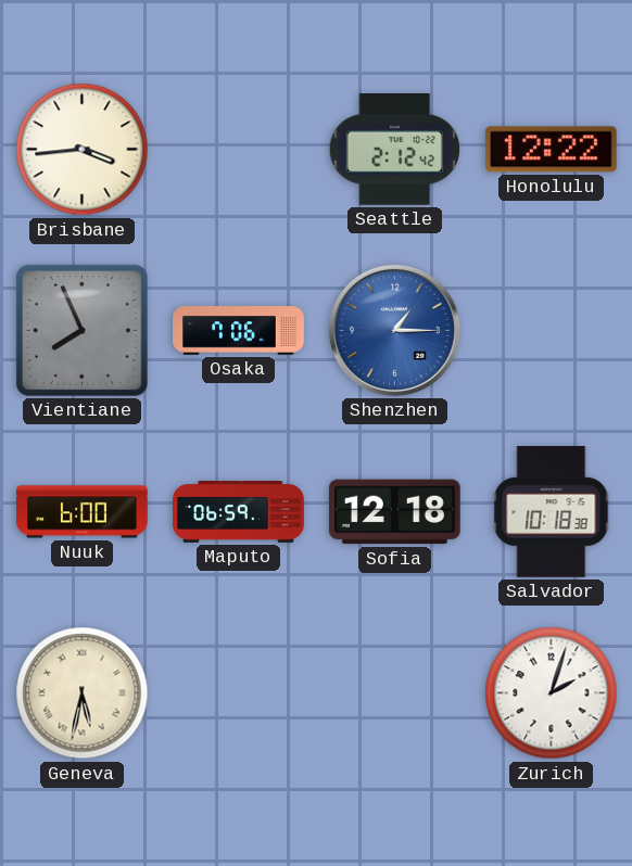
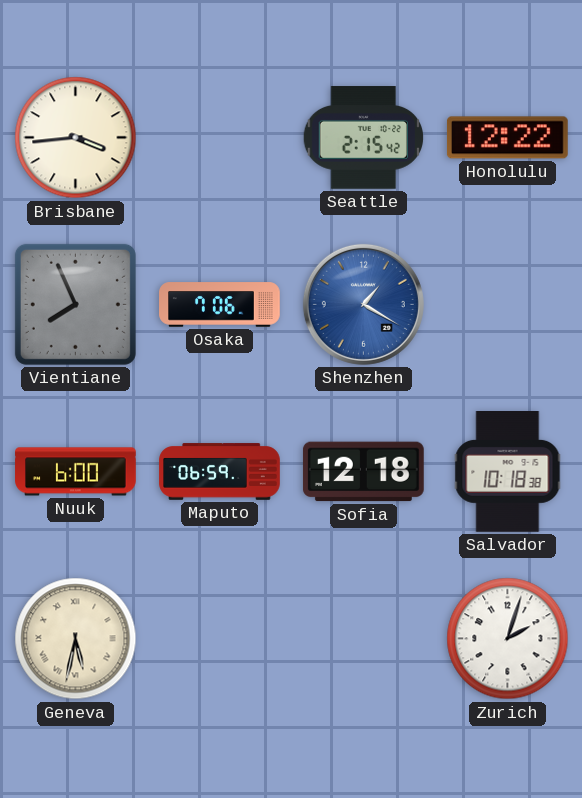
Seattle: 2:12 -> 2:15
Shenzhen: 1:15 -> 1:20
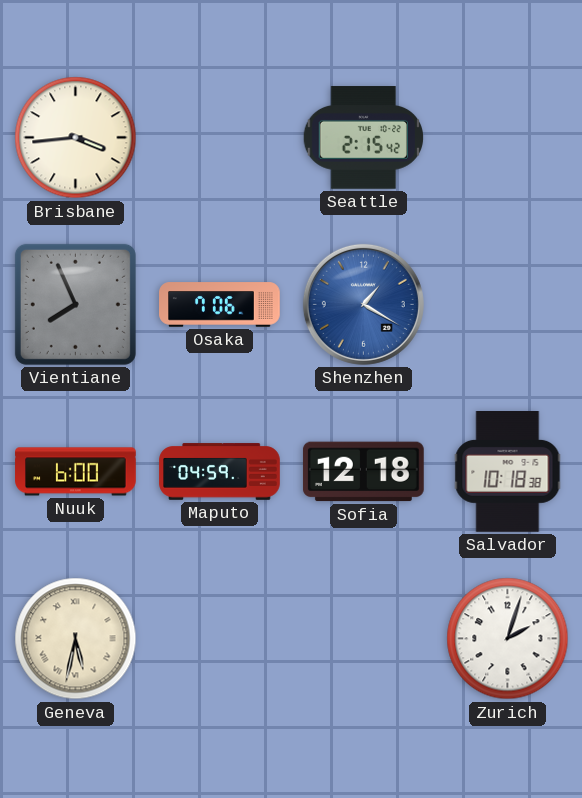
Honolulu: 12:22 -> none
Maputo: 06:59 -> 04:59
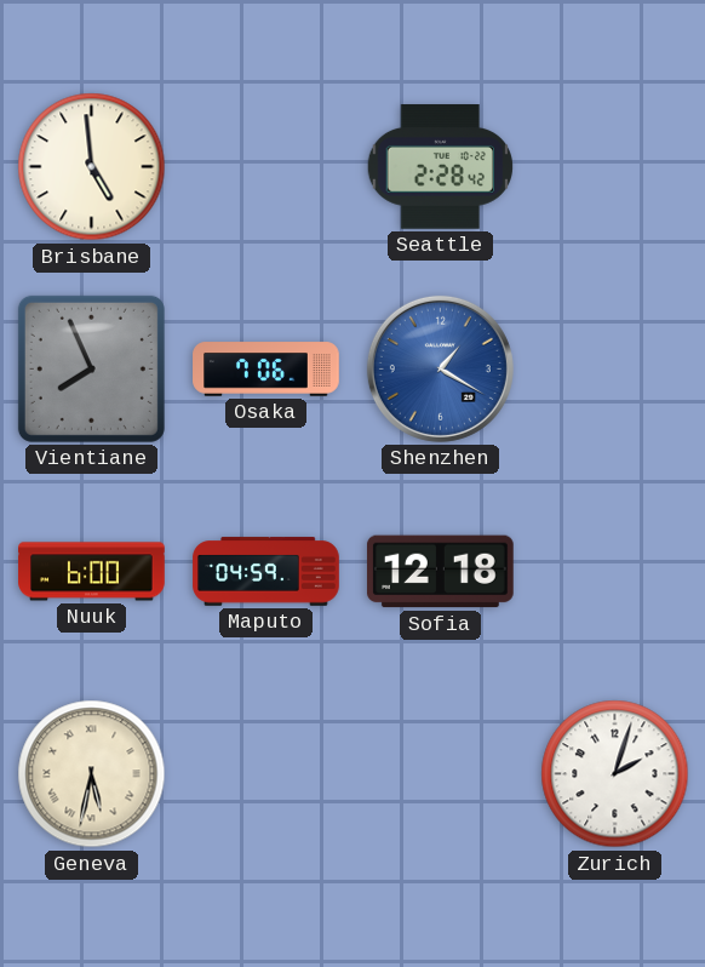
Brisbane: 3:44 -> 4:59
Seattle: 2:15 -> 2:28
Salvador: 10:18 -> none
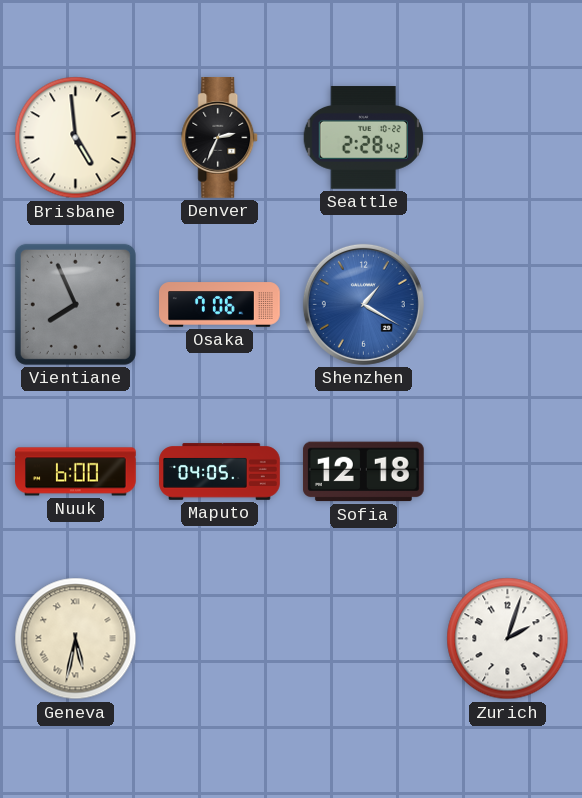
Denver: none -> 2:34
Maputo: 04:59 -> 04:05
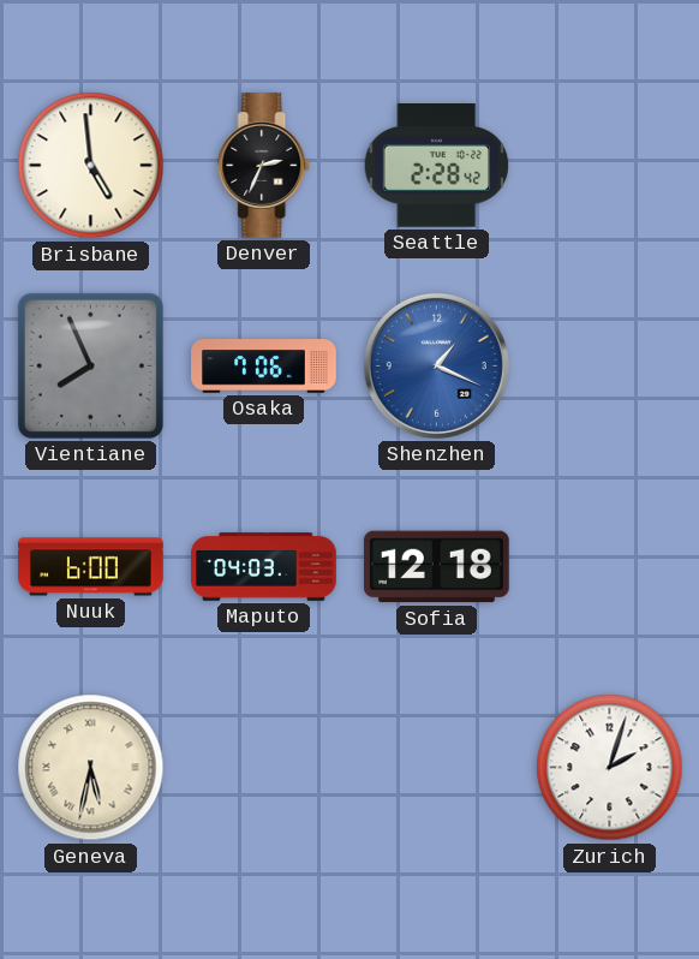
Shenzhen: 1:20 -> 1:19
Maputo: 04:05 -> 04:03
